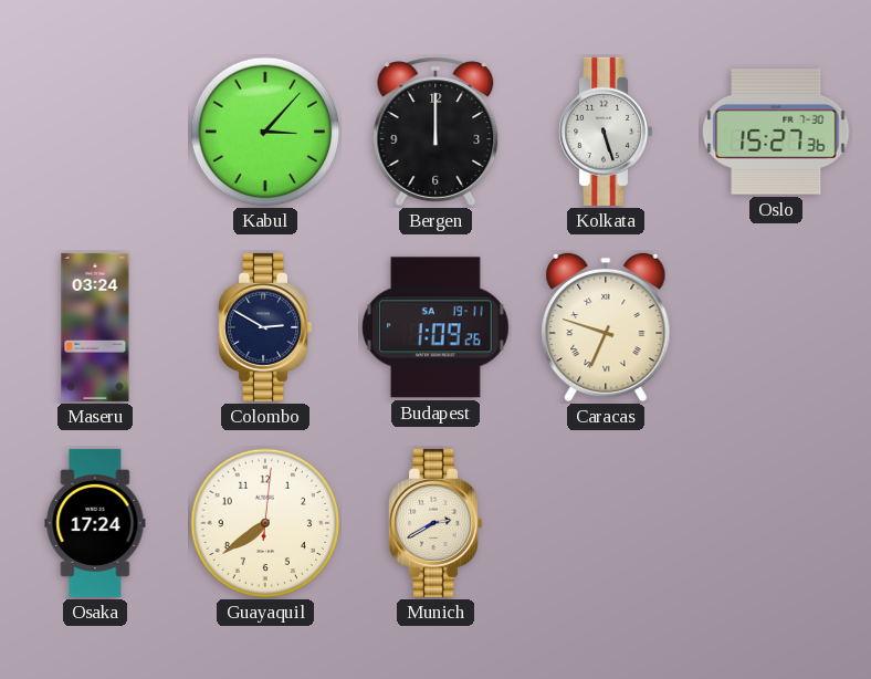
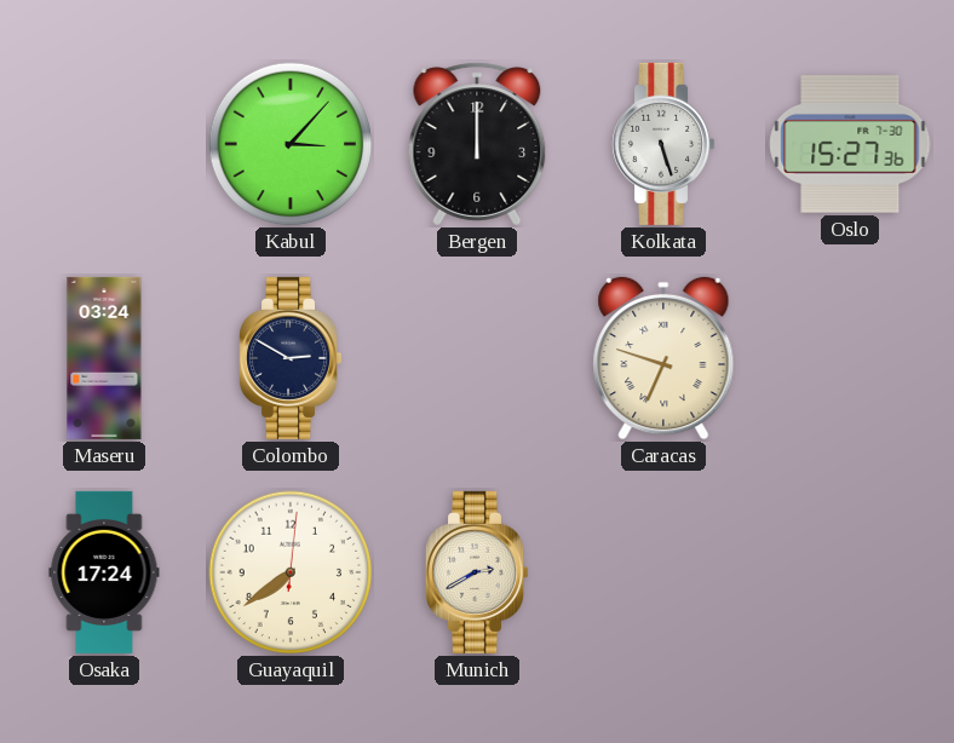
Budapest: 1:09 -> none
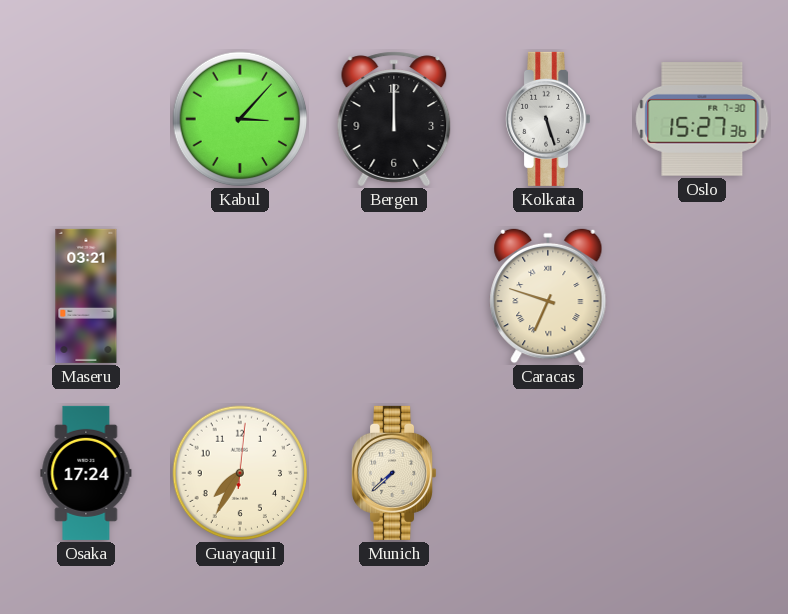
Maseru: 03:24 -> 03:21
Colombo: 2:50 -> none
Guayaquil: 7:39 -> 7:35
Munich: 2:40 -> 7:38
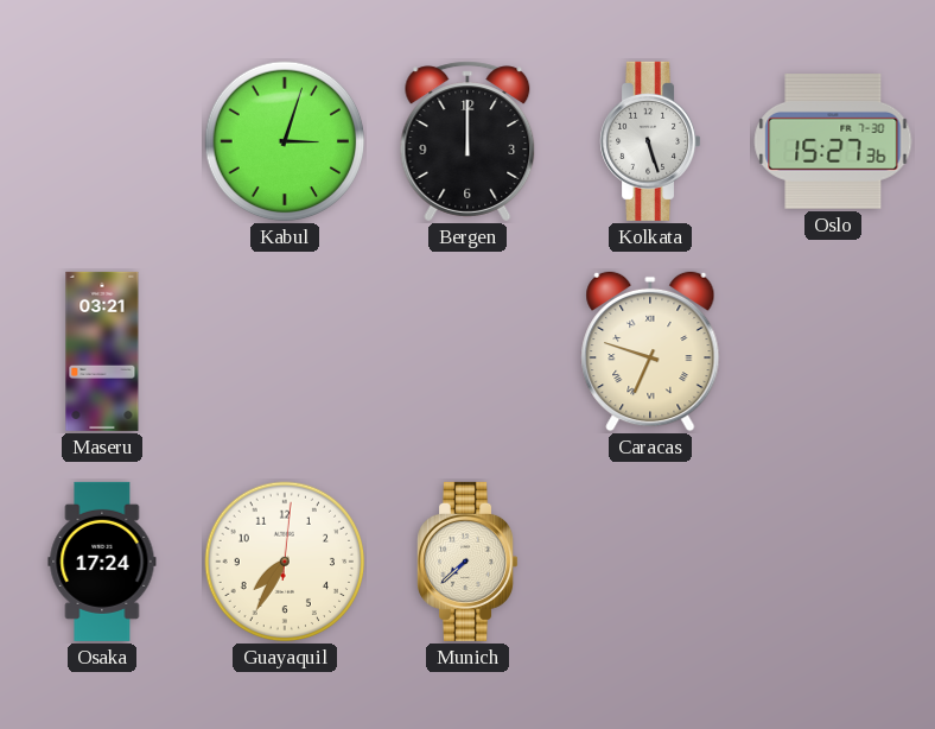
Kabul: 3:07 -> 3:03
